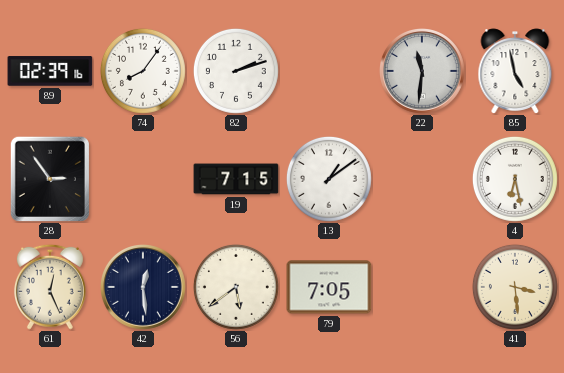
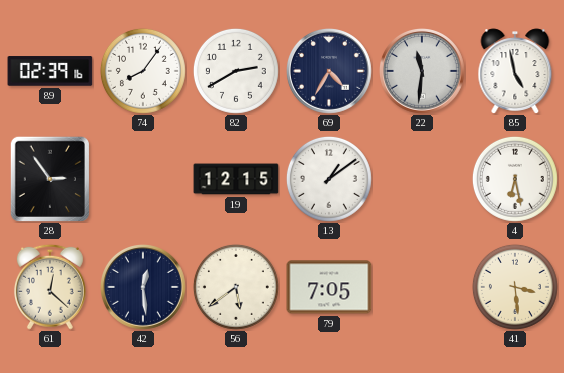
82: 2:12 -> 2:40
69: none -> 4:35
19: 7:15 -> 12:15
61: 12:26 -> 12:22
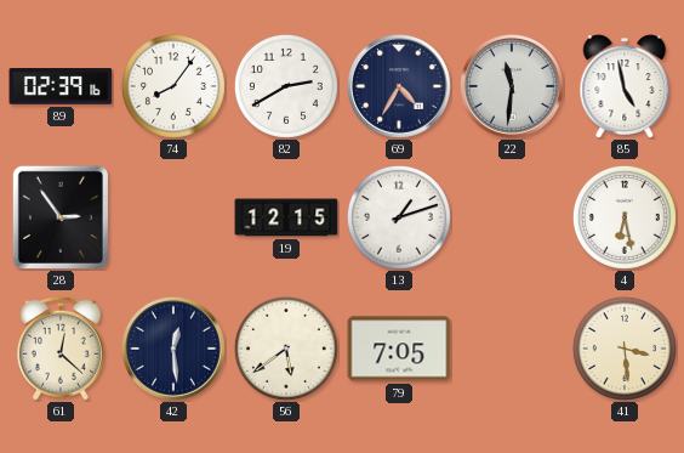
13: 1:09 -> 1:12
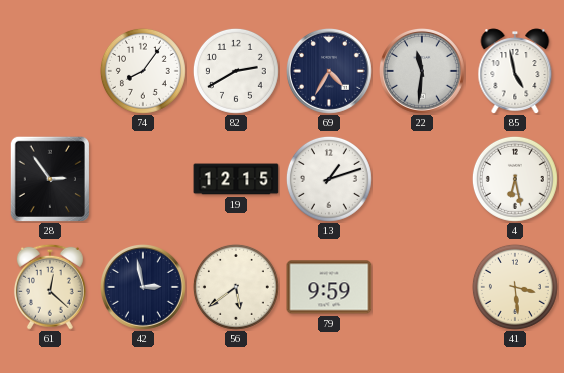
89: 02:39 -> none
42: 12:29 -> 2:58
79: 7:05 -> 9:59
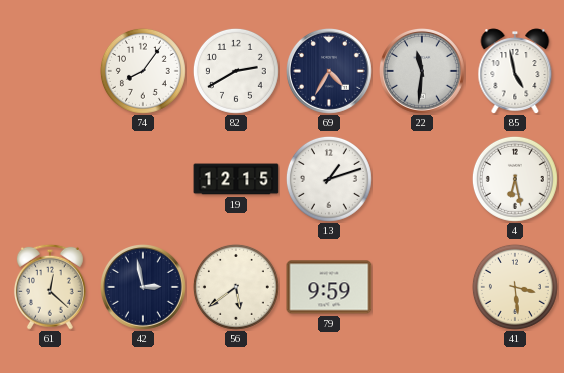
28: 2:54 -> none
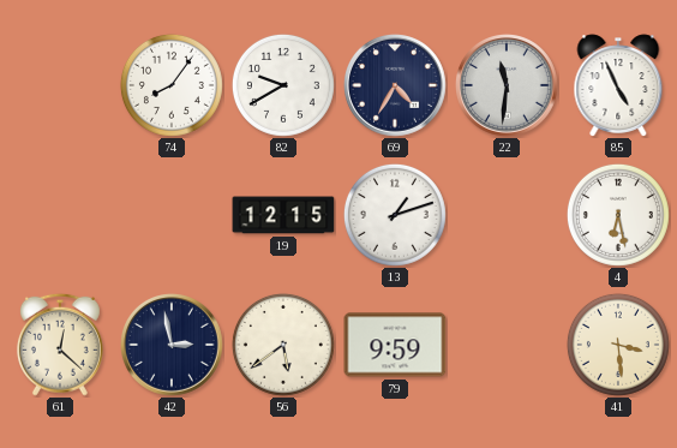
82: 2:40 -> 9:40
85: 4:58 -> 4:56
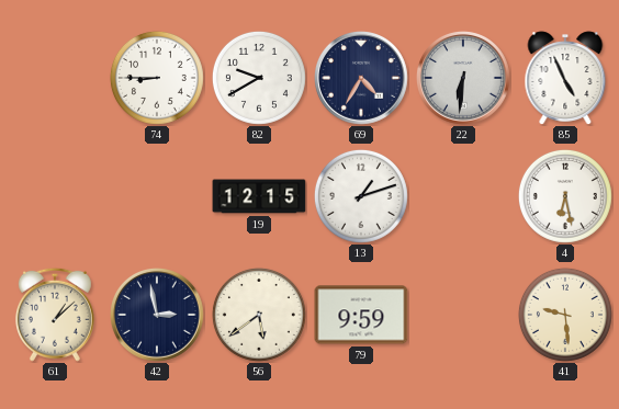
74: 8:06 -> 8:45
22: 11:31 -> 6:31
61: 12:22 -> 1:08
41: 3:29 -> 9:29
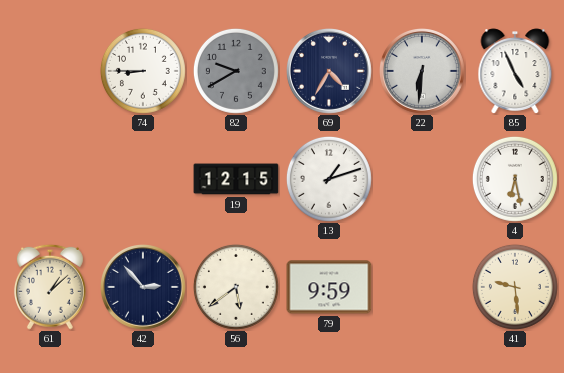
82 dial: white -> grey
42: 2:58 -> 2:53
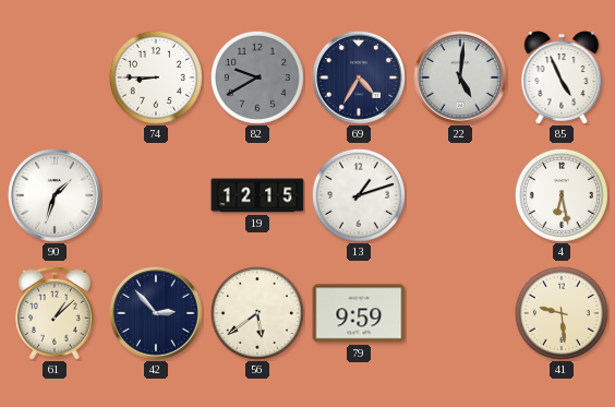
22: 6:31 -> 5:01
90: none -> 1:33
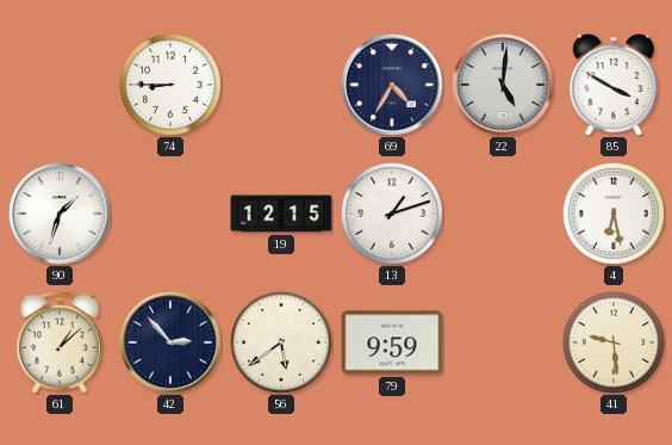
82: 9:40 -> none
85: 4:56 -> 3:50
